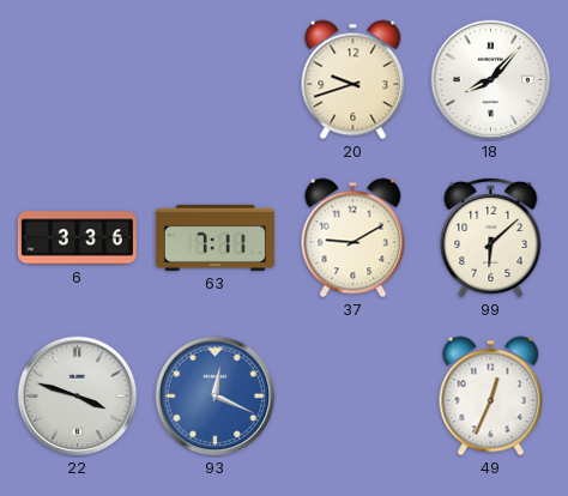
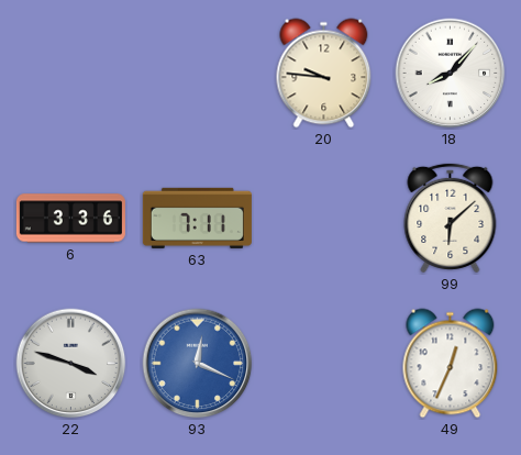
20: 9:42 -> 9:46
37: 9:10 -> none
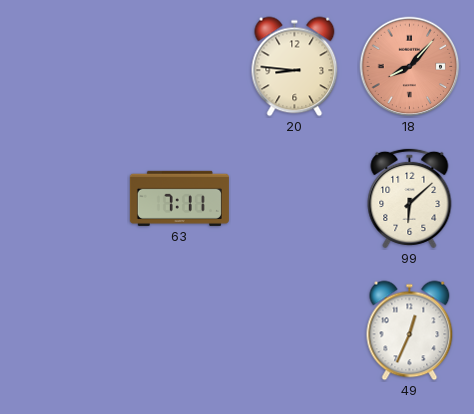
20: 9:46 -> 8:46
18 dial: white -> salmon
6: 3:36 -> none
22: 3:48 -> none
93: 12:19 -> none
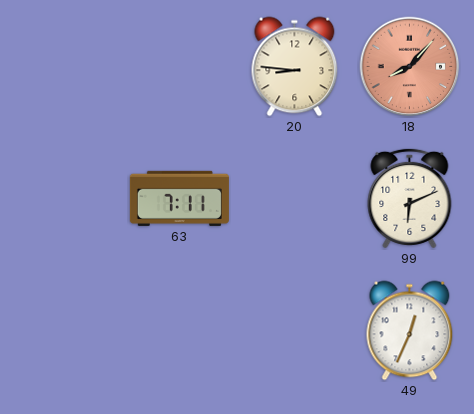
99: 6:08 -> 6:11
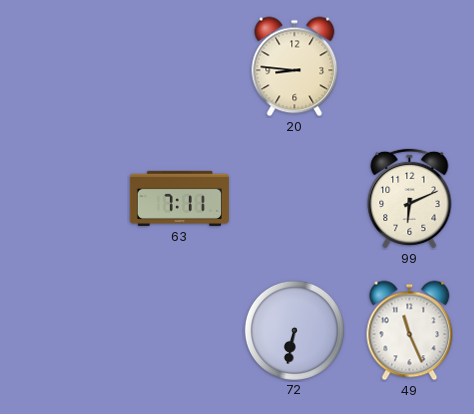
18: 8:07 -> none
72: none -> 6:32
49: 12:34 -> 11:26
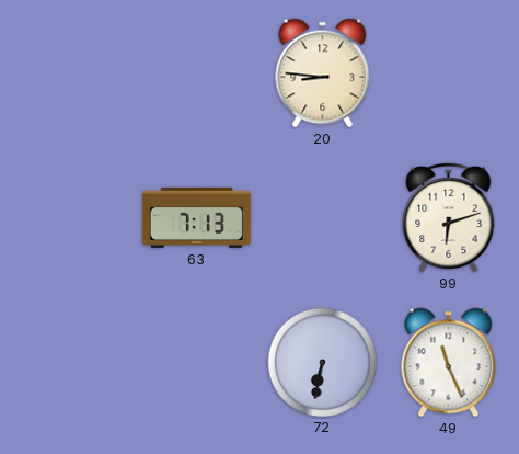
63: 7:11 -> 7:13
99: 6:11 -> 6:12
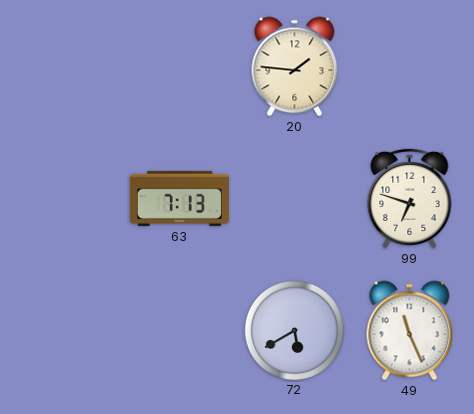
20: 8:46 -> 1:46
99: 6:12 -> 6:48
72: 6:32 -> 5:40
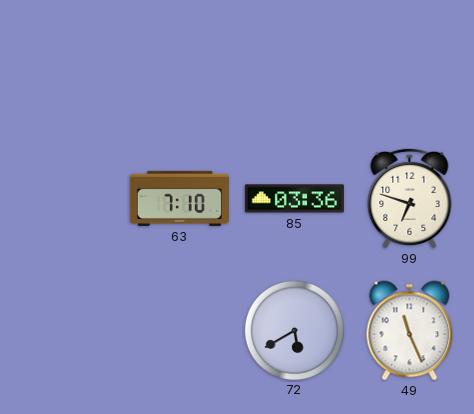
20: 1:46 -> none
63: 7:13 -> 7:10
85: none -> 03:36
